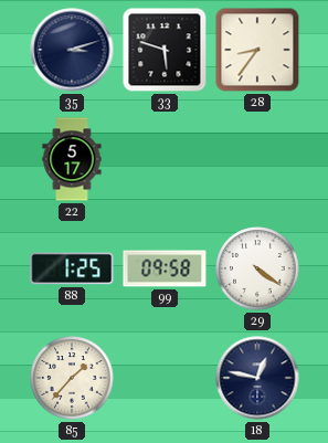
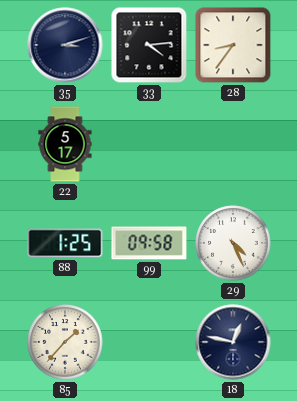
33: 5:48 -> 4:14
29: 4:21 -> 4:26
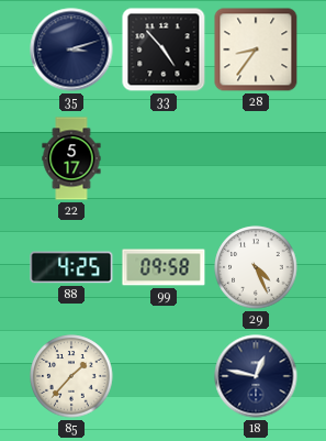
33: 4:14 -> 4:53
88: 1:25 -> 4:25
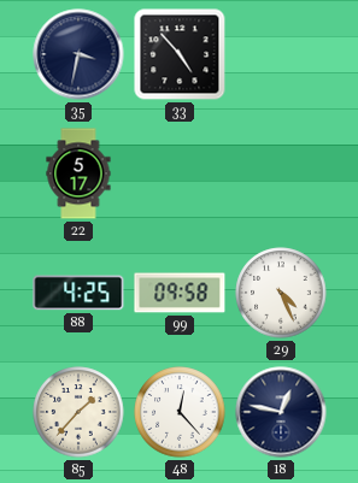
35: 3:12 -> 3:32
28: 8:36 -> none
48: none -> 12:23
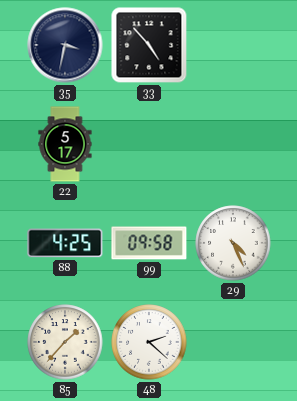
48: 12:23 -> 2:22
18: 12:47 -> none
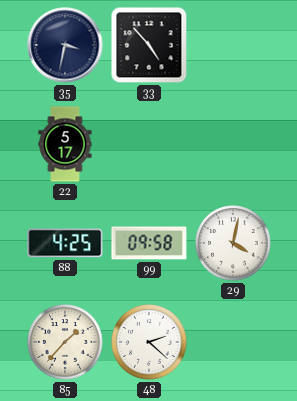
29: 4:26 -> 4:02
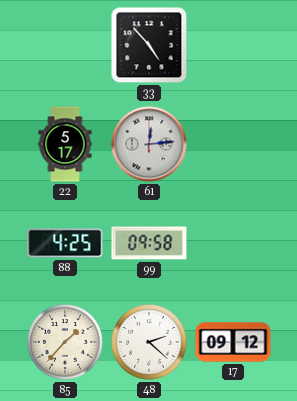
35: 3:32 -> none
61: none -> 12:14
29: 4:02 -> none
17: none -> 09:12
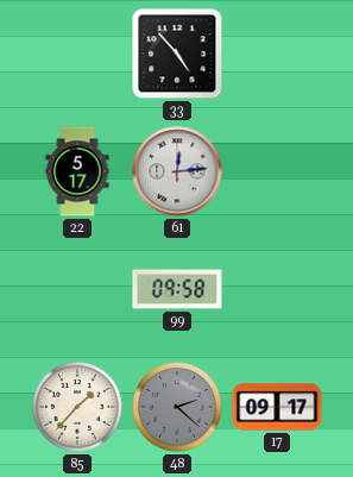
88: 4:25 -> none
48 dial: white -> grey
17: 09:12 -> 09:17
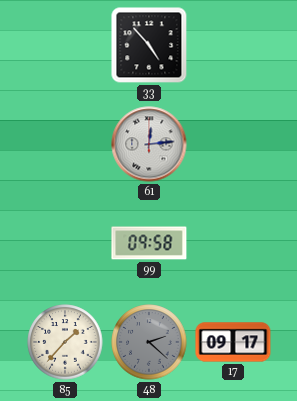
22: 5:17 -> none
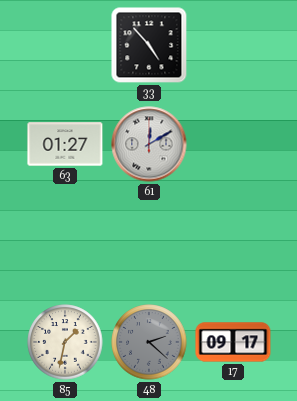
63: none -> 01:27
61: 12:14 -> 12:10
99: 09:58 -> none
85: 1:37 -> 1:32
